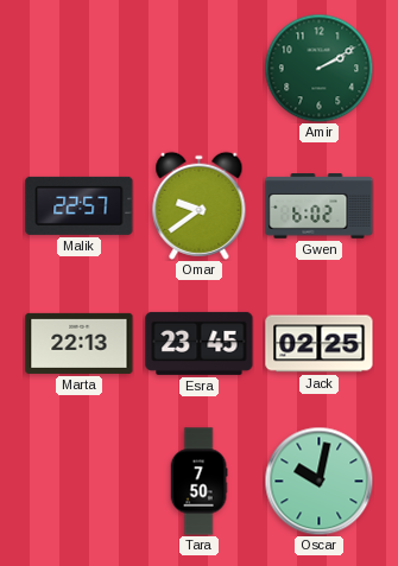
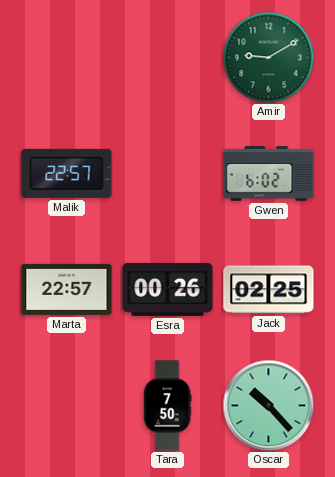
Amir: 2:10 -> 9:10
Omar: 9:39 -> none
Marta: 22:13 -> 22:57
Esra: 23:45 -> 00:26
Oscar: 10:02 -> 10:23
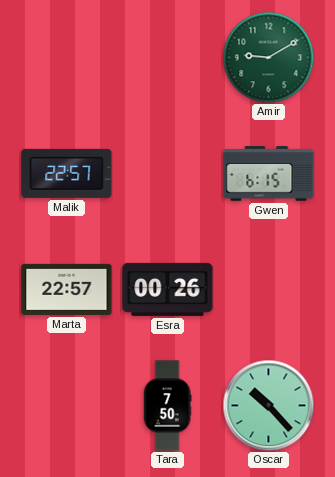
Gwen: 6:02 -> 6:15
Jack: 02:25 -> none
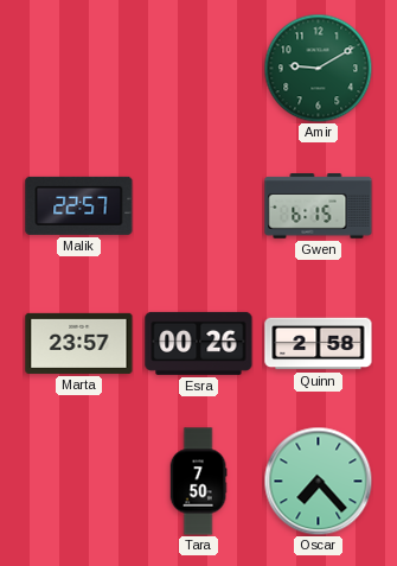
Marta: 22:57 -> 23:57
Quinn: none -> 2:58
Oscar: 10:23 -> 7:23
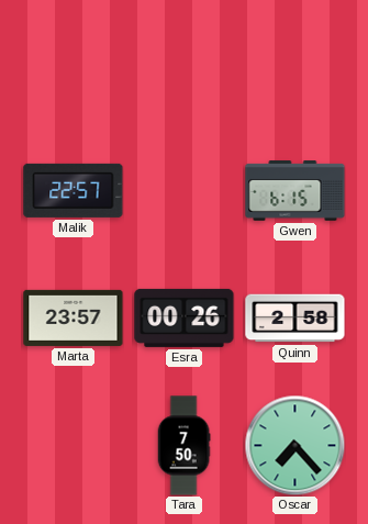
Amir: 9:10 -> none
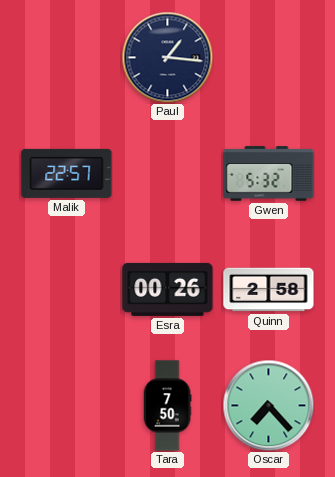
Paul: none -> 1:16
Gwen: 6:15 -> 5:32
Marta: 23:57 -> none
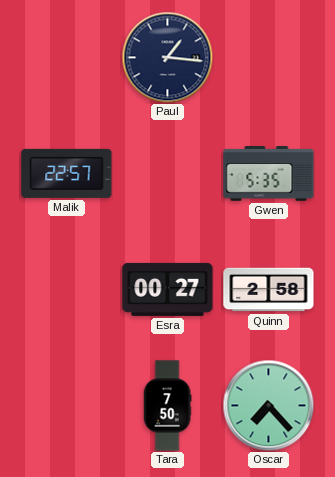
Gwen: 5:32 -> 5:35
Esra: 00:26 -> 00:27
